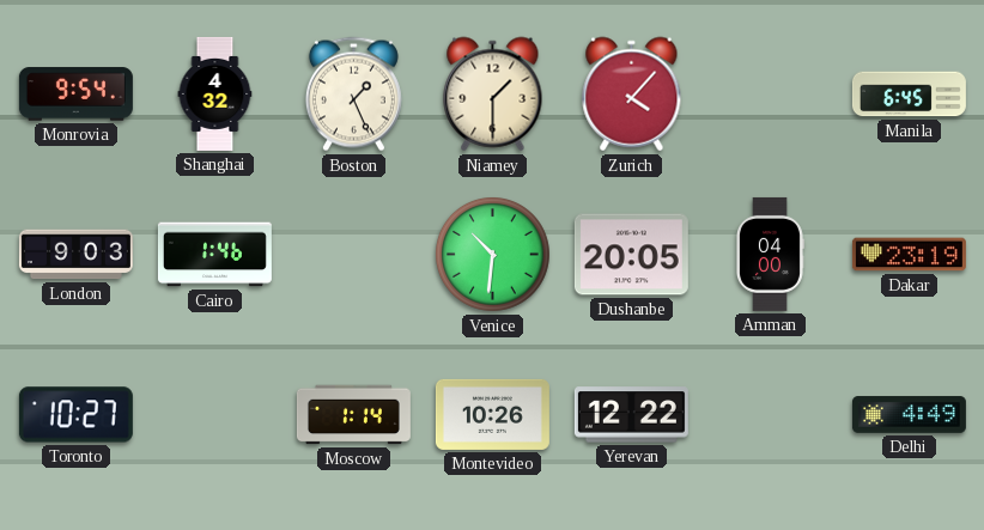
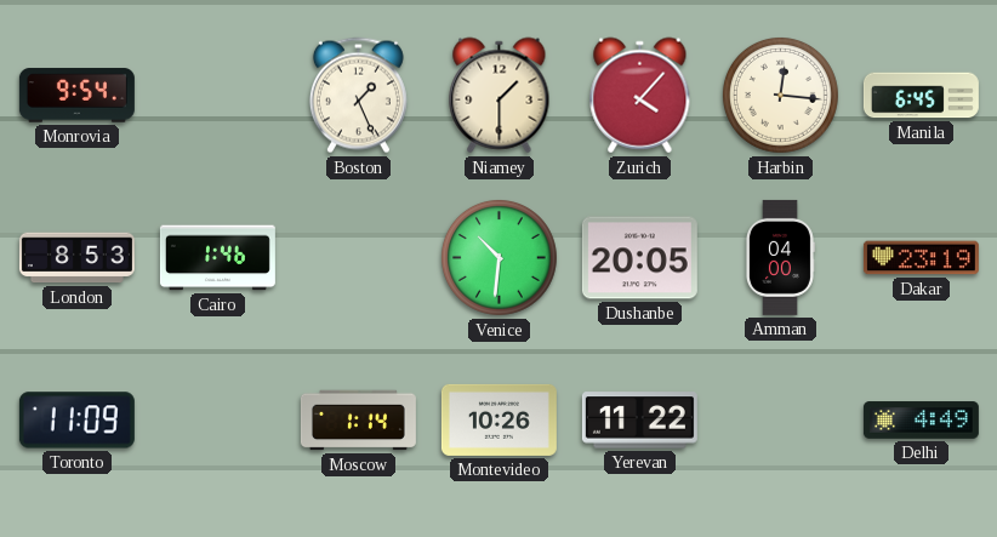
Shanghai: 4:32 -> none
Harbin: none -> 12:16
London: 9:03 -> 8:53
Toronto: 10:27 -> 11:09
Yerevan: 12:22 -> 11:22
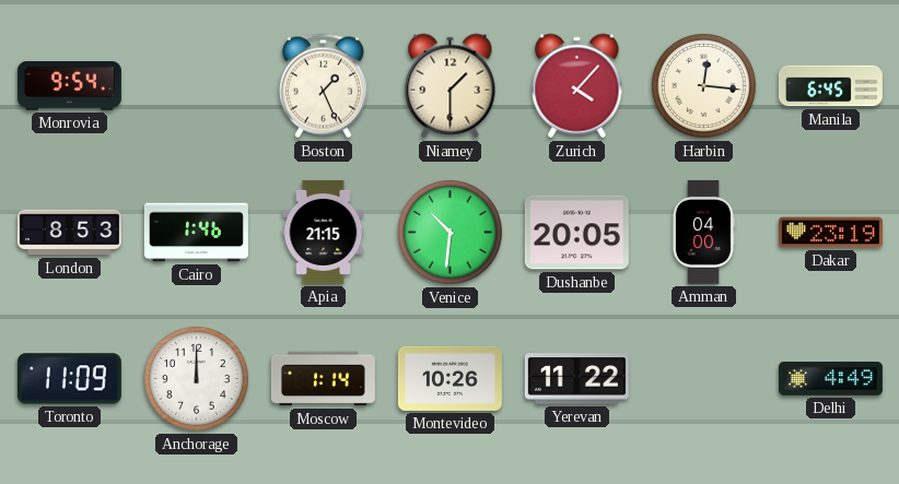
Apia: none -> 21:15
Anchorage: none -> 12:00
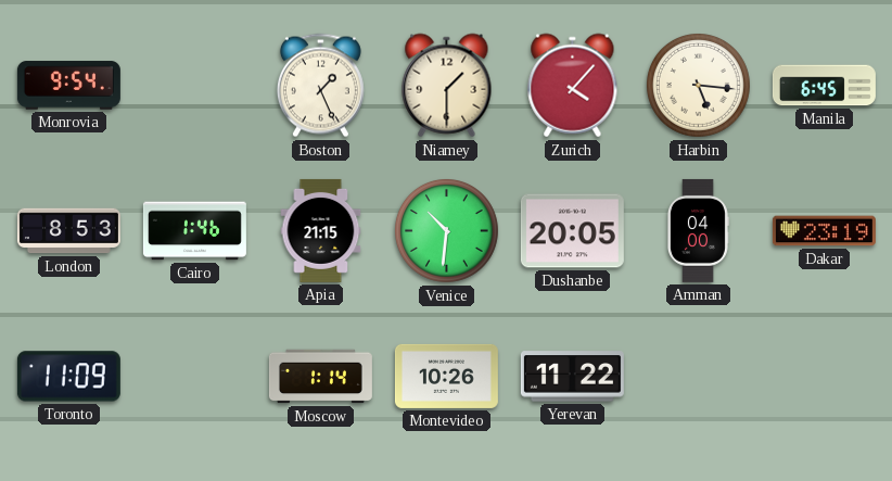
Harbin: 12:16 -> 5:16
Anchorage: 12:00 -> none
Delhi: 4:49 -> none
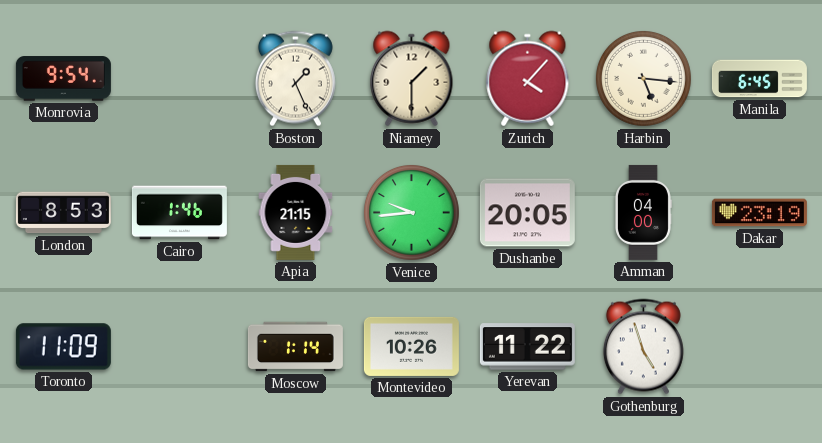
Venice: 10:31 -> 9:44
Gothenburg: none -> 4:57
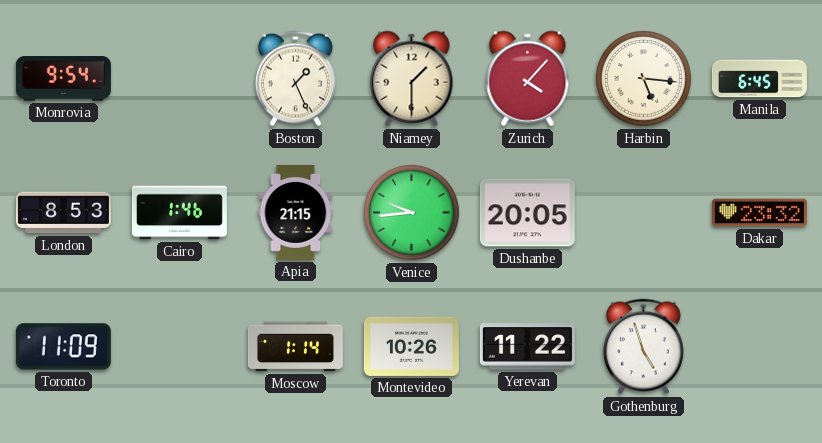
Amman: 04:00 -> none
Dakar: 23:19 -> 23:32
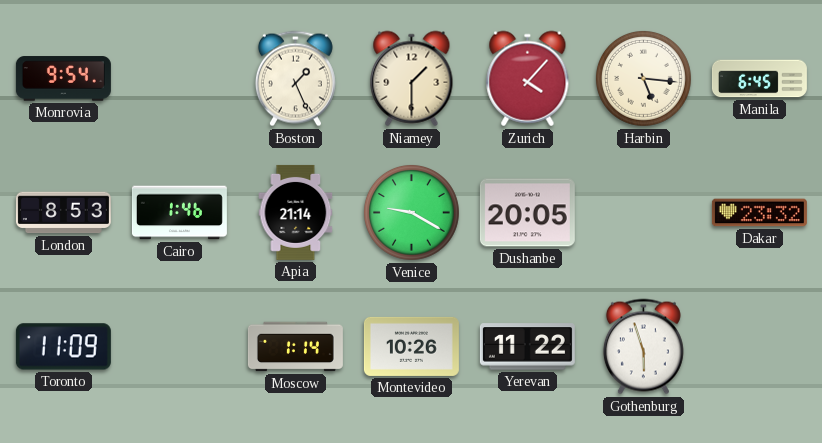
Apia: 21:15 -> 21:14
Venice: 9:44 -> 9:20
Gothenburg: 4:57 -> 5:57
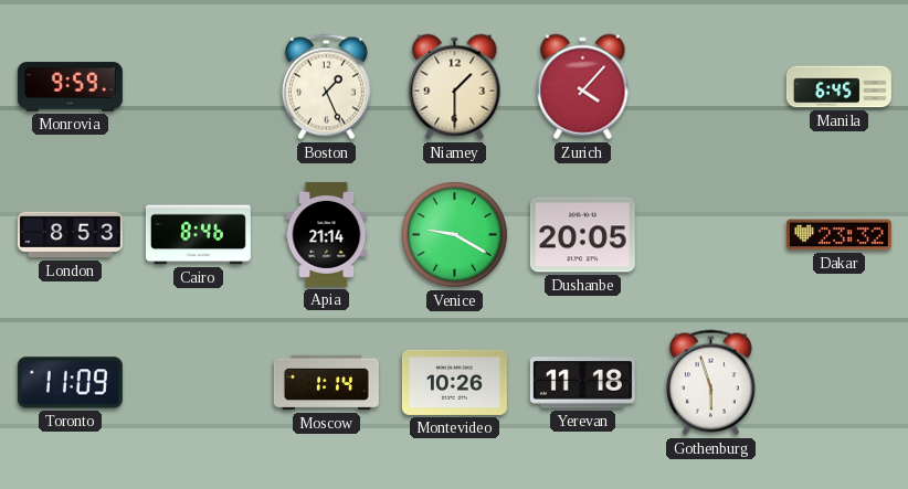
Monrovia: 9:54 -> 9:59
Harbin: 5:16 -> none
Cairo: 1:46 -> 8:46
Yerevan: 11:22 -> 11:18
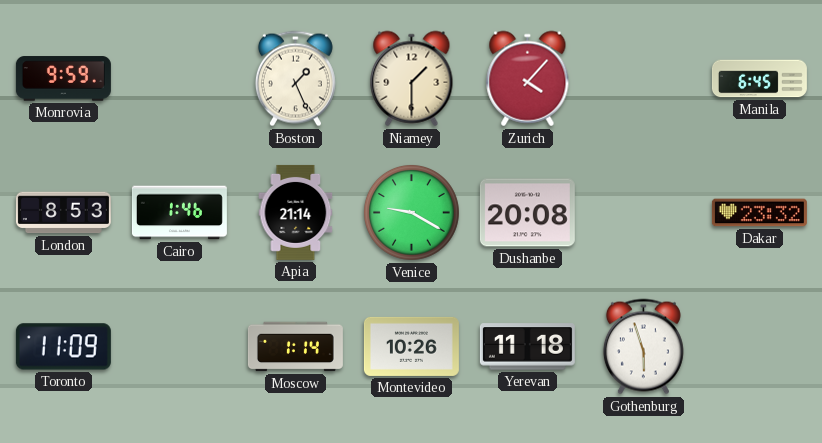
Cairo: 8:46 -> 1:46
Dushanbe: 20:05 -> 20:08
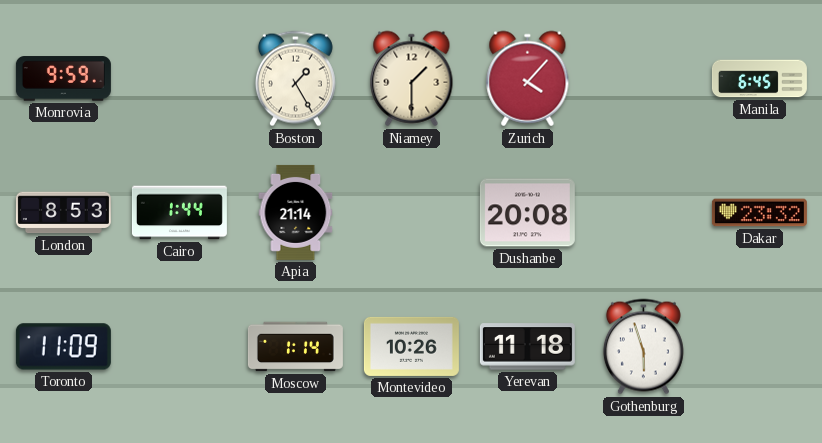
Boston: 1:26 -> 1:25
Cairo: 1:46 -> 1:44
Venice: 9:20 -> none
